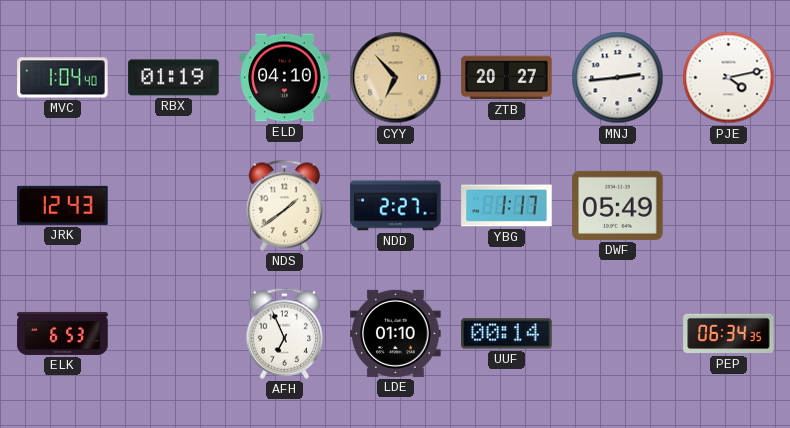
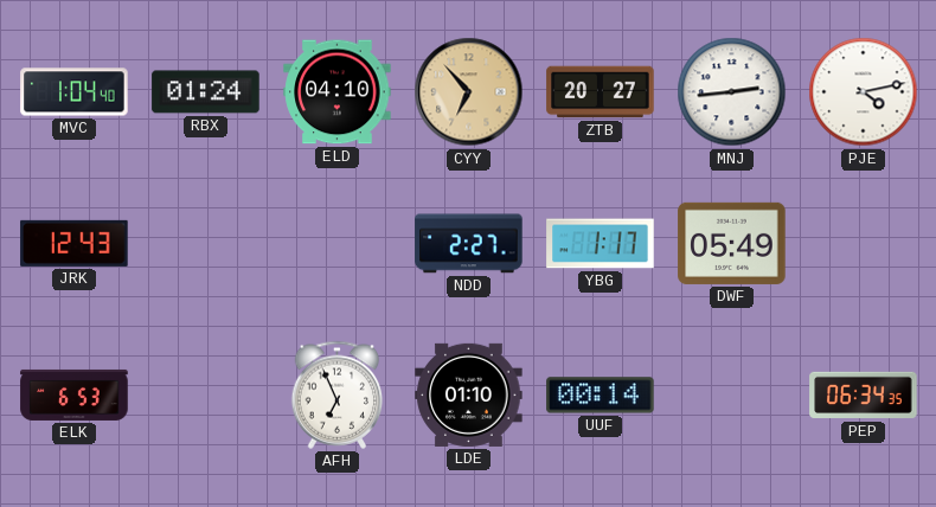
RBX: 01:19 -> 01:24
NDS: 1:39 -> none
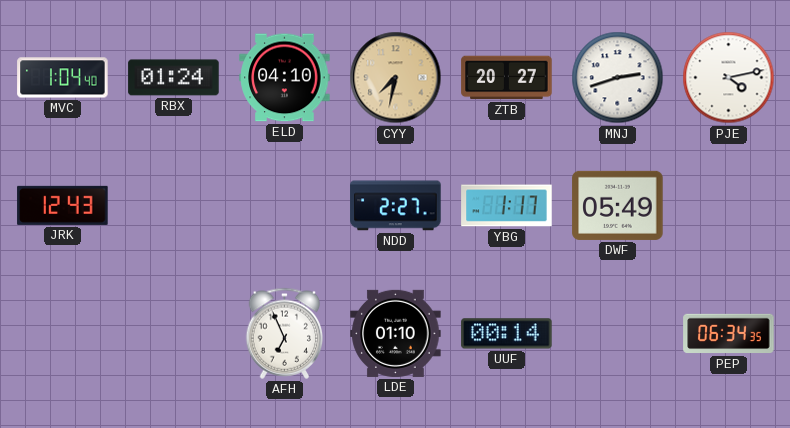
CYY: 6:53 -> 7:32
MNJ: 2:44 -> 2:42
ELK: 6:53 -> none
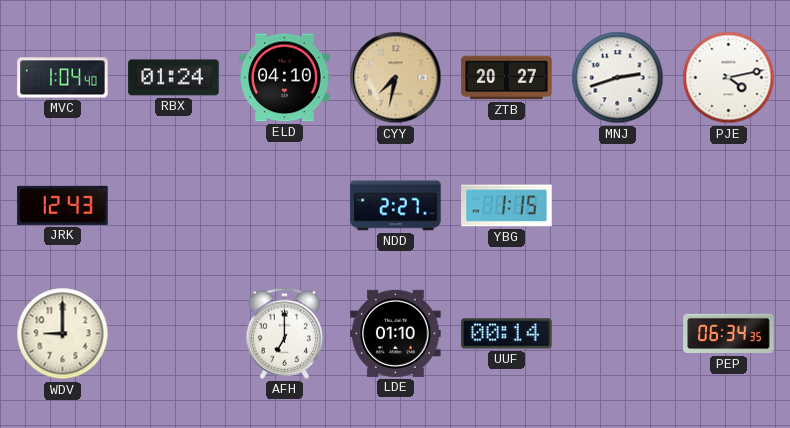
YBG: 1:17 -> 1:15
DWF: 05:49 -> none
WDV: none -> 9:00
AFH: 6:56 -> 7:00
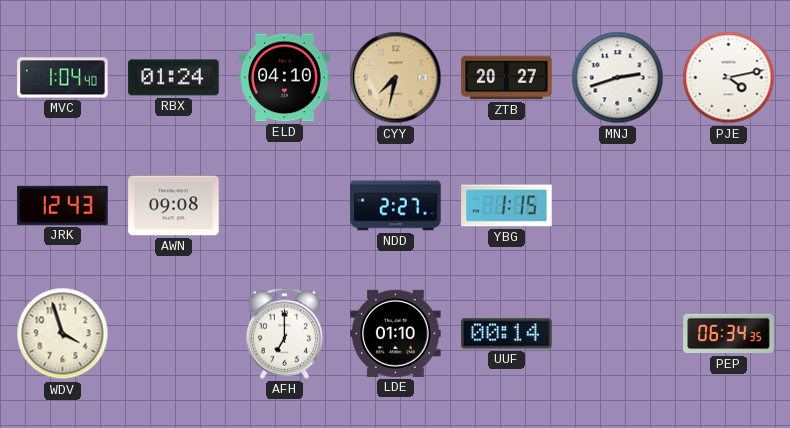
AWN: none -> 09:08
WDV: 9:00 -> 3:57
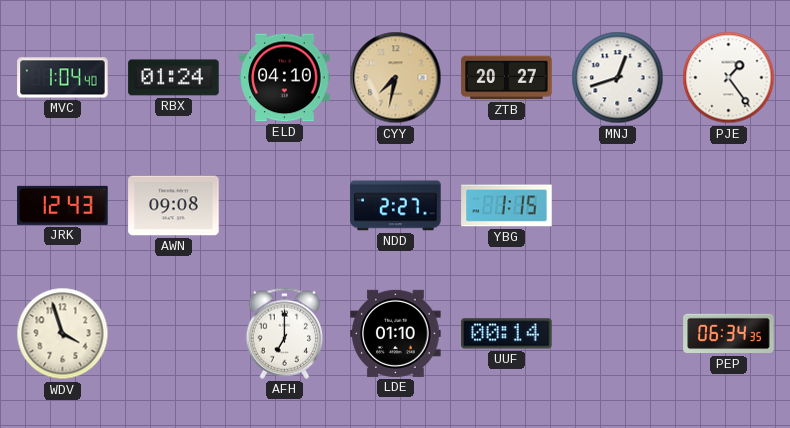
MNJ: 2:42 -> 12:42
PJE: 4:13 -> 1:24
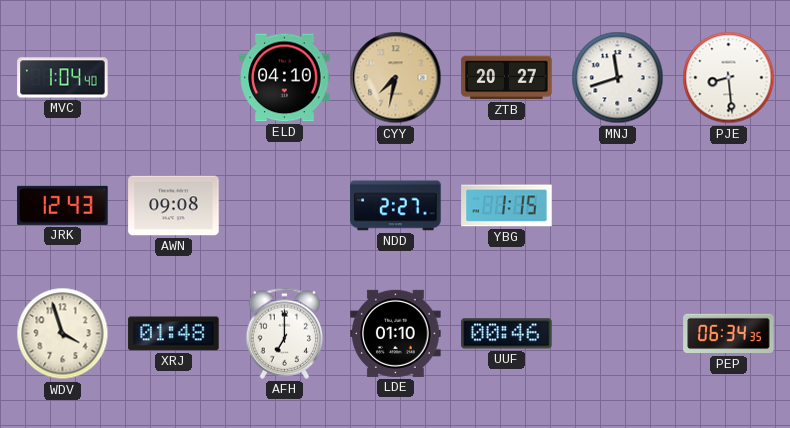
RBX: 01:24 -> none
MNJ: 12:42 -> 11:42
PJE: 1:24 -> 8:29
XRJ: none -> 01:48
UUF: 00:14 -> 00:46
